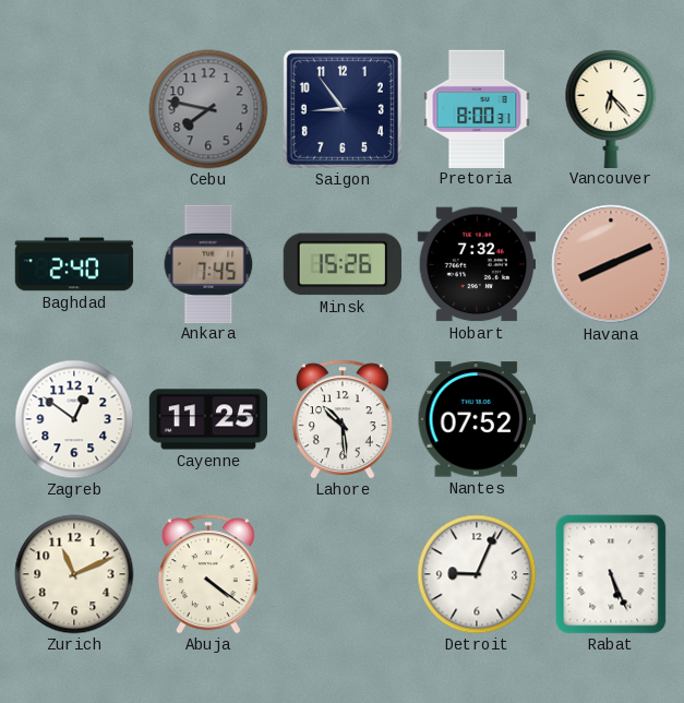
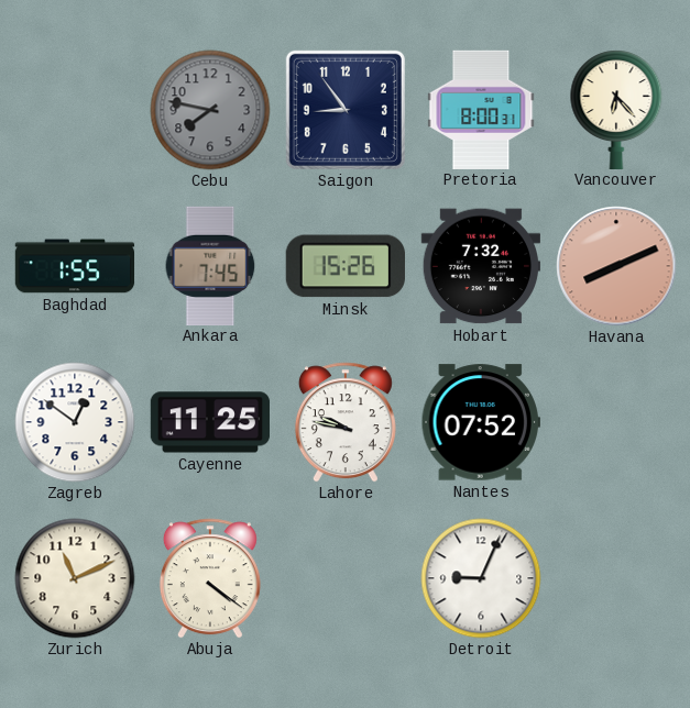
Baghdad: 2:40 -> 1:55
Lahore: 10:29 -> 9:47
Rabat: 5:26 -> none
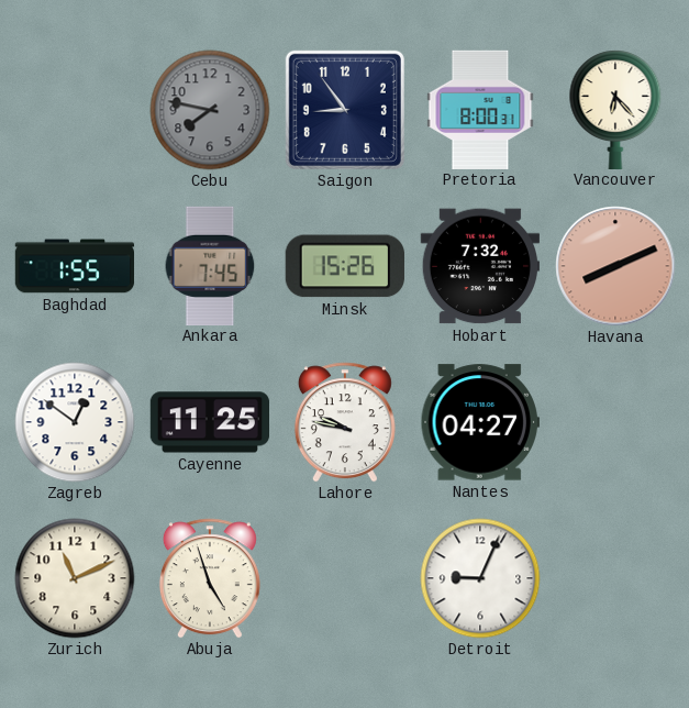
Nantes: 07:52 -> 04:27
Abuja: 4:21 -> 4:57
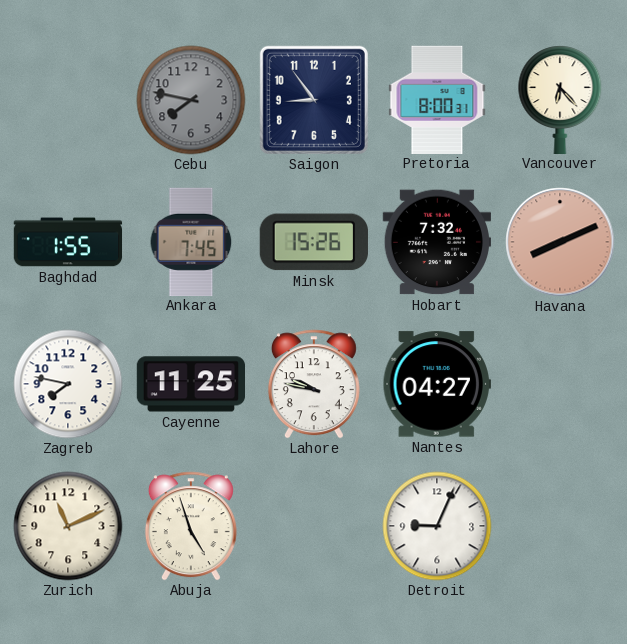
Zagreb: 12:51 -> 7:47
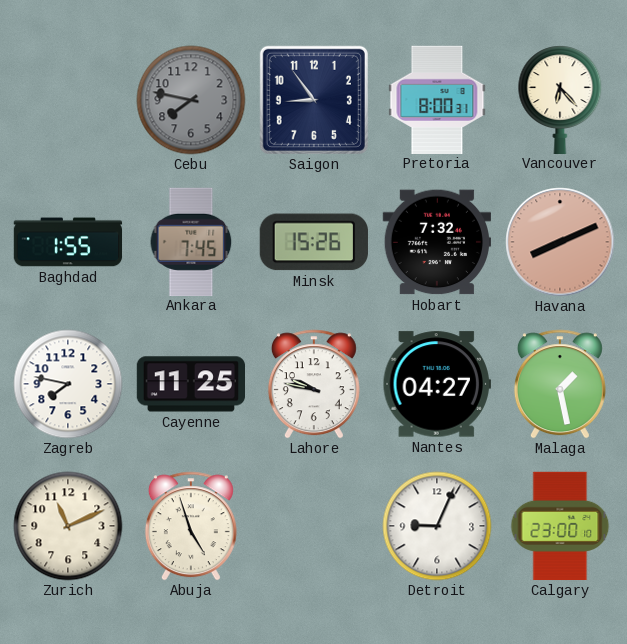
Malaga: none -> 1:28
Calgary: none -> 23:00
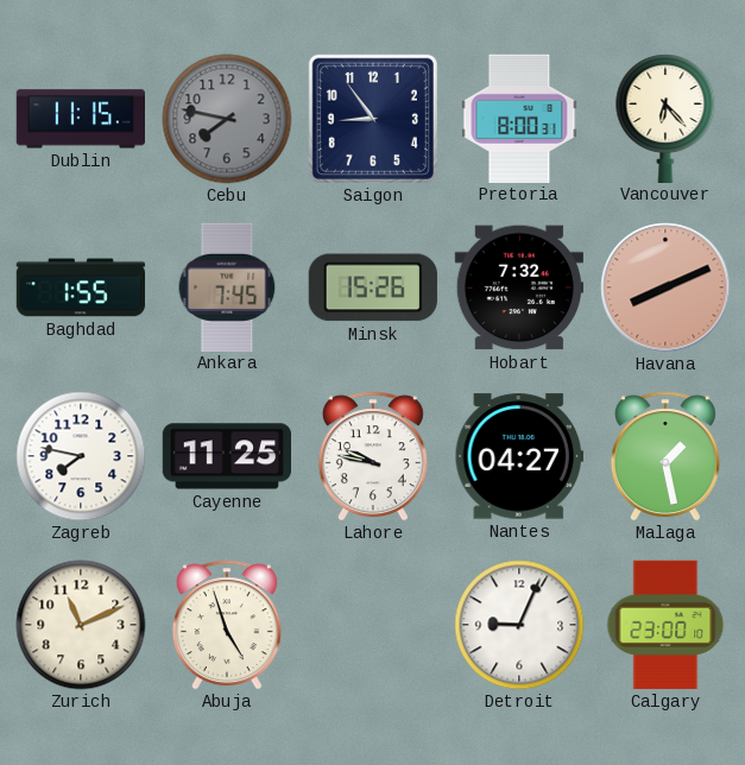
Dublin: none -> 11:15
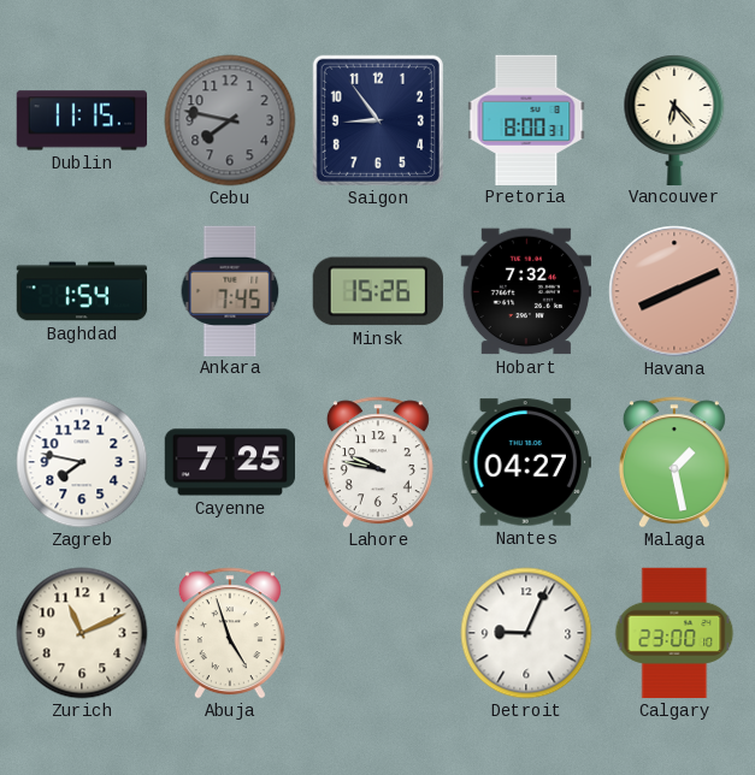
Baghdad: 1:55 -> 1:54
Cayenne: 11:25 -> 7:25
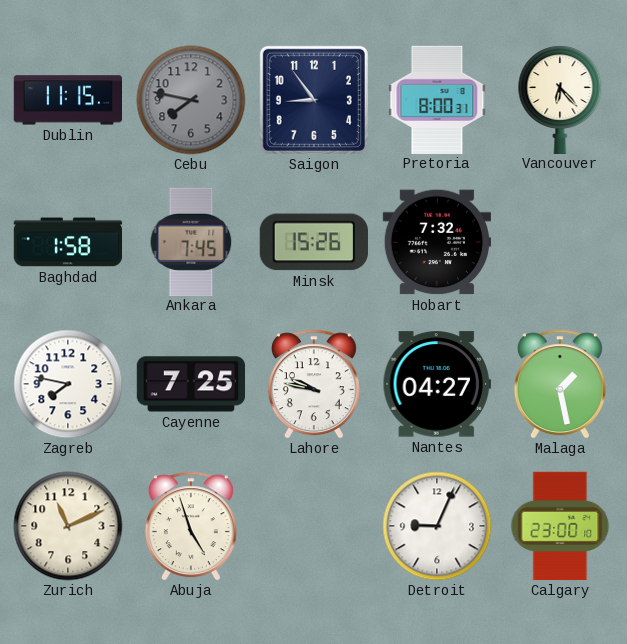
Baghdad: 1:54 -> 1:58
Havana: 8:11 -> none
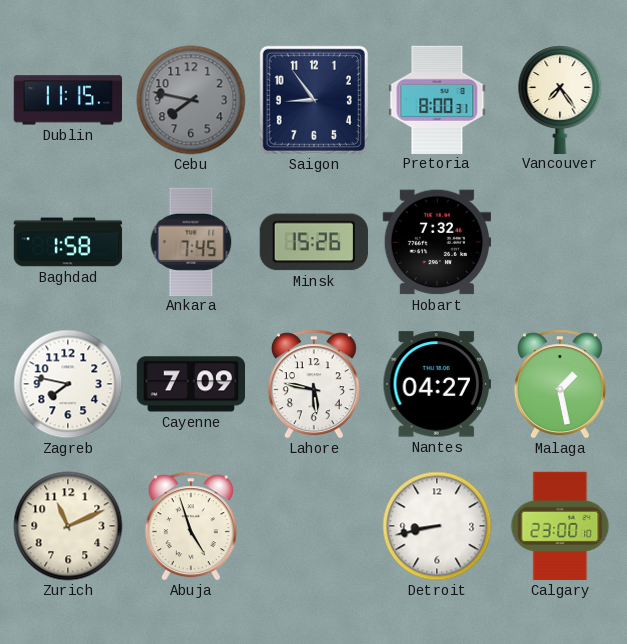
Vancouver: 6:23 -> 7:24
Cayenne: 7:25 -> 7:09
Lahore: 9:47 -> 5:47
Detroit: 9:04 -> 8:43
